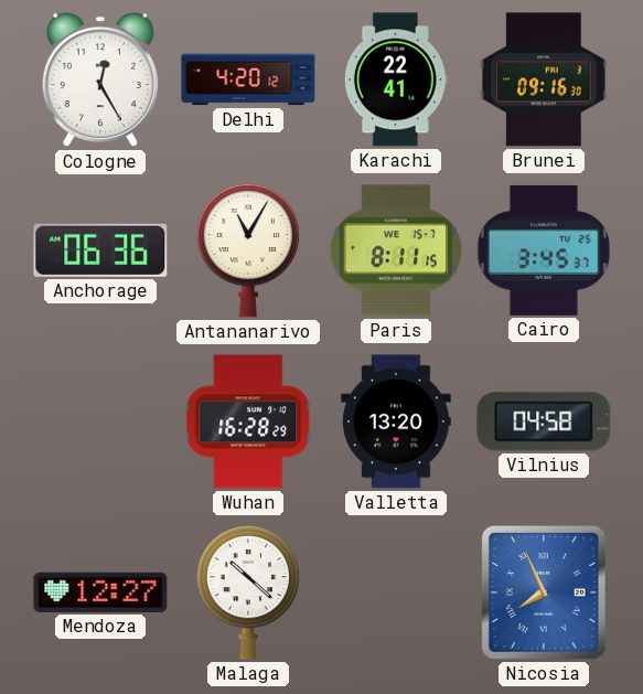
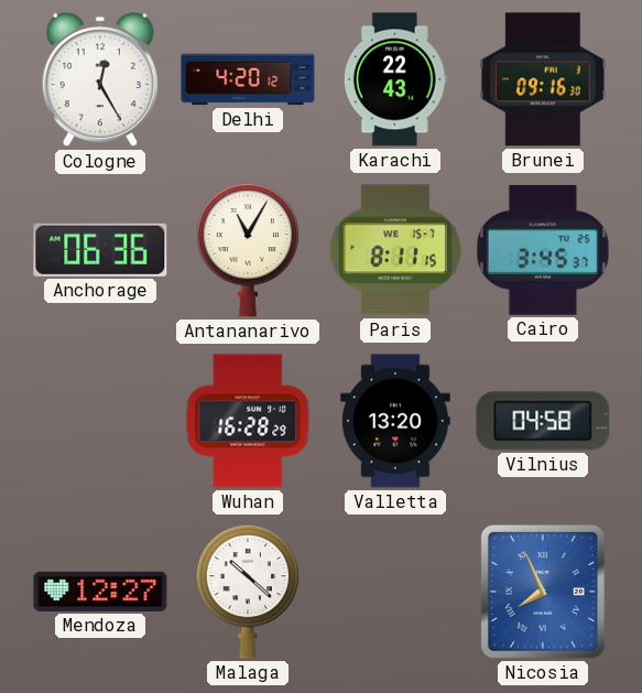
Karachi: 22:41 -> 22:43
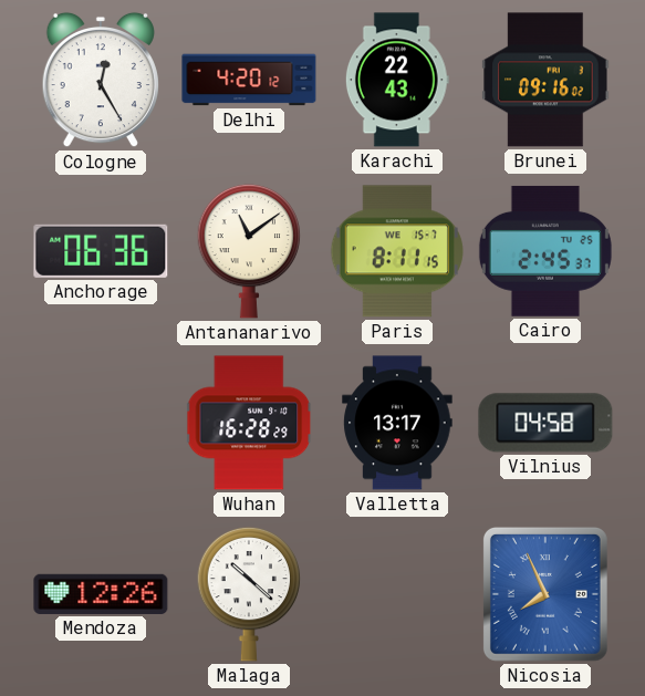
Brunei: 09:16:30 -> 09:16:02
Antananarivo: 11:05 -> 11:09
Cairo: 3:45 -> 2:45
Valletta: 13:20 -> 13:17
Mendoza: 12:27 -> 12:26
